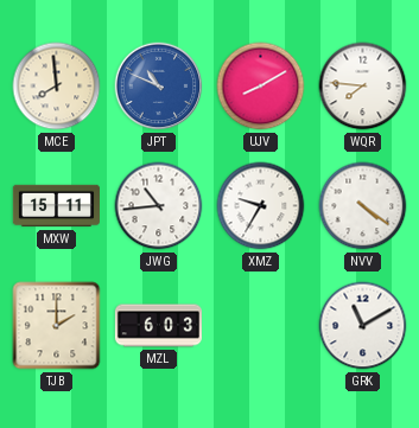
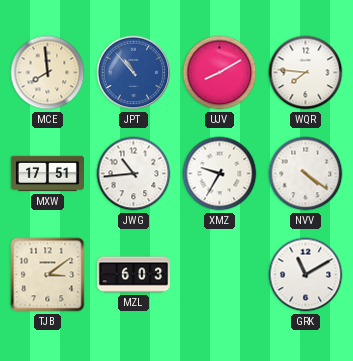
JPT: 10:49 -> 10:53
MXW: 15:11 -> 17:51
TJB: 2:00 -> 3:09
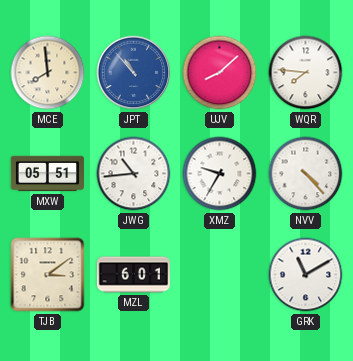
UJV: 8:10 -> 8:08
MXW: 17:51 -> 05:51
NVV: 4:21 -> 4:23
MZL: 6:03 -> 6:01
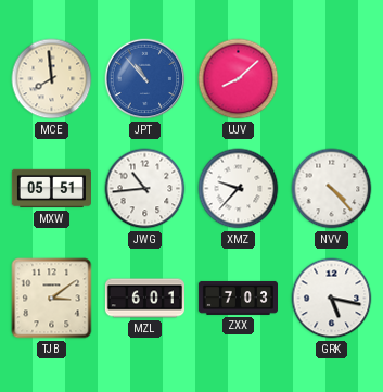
WQR: 7:46 -> none
XMZ: 9:35 -> 9:37
ZXX: none -> 7:03
GRK: 11:10 -> 5:17
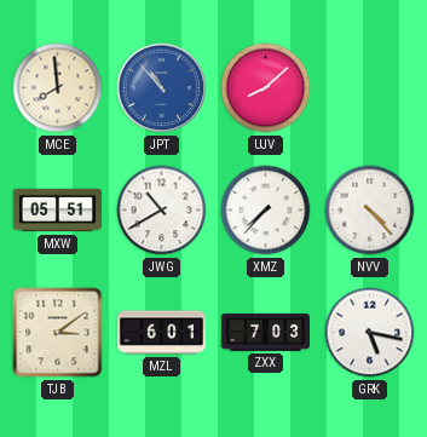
JWG: 10:44 -> 10:40
XMZ: 9:37 -> 7:37
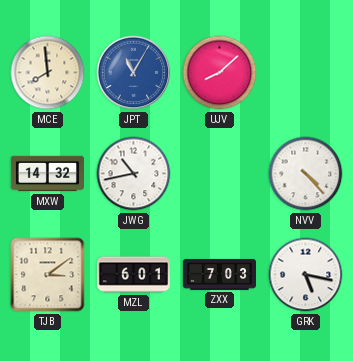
JPT: 10:53 -> 11:05
MXW: 05:51 -> 14:32
JWG: 10:40 -> 10:43
XMZ: 7:37 -> none
